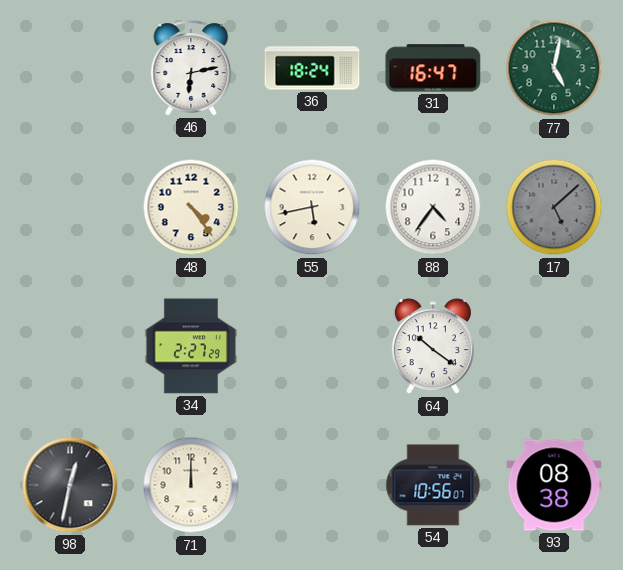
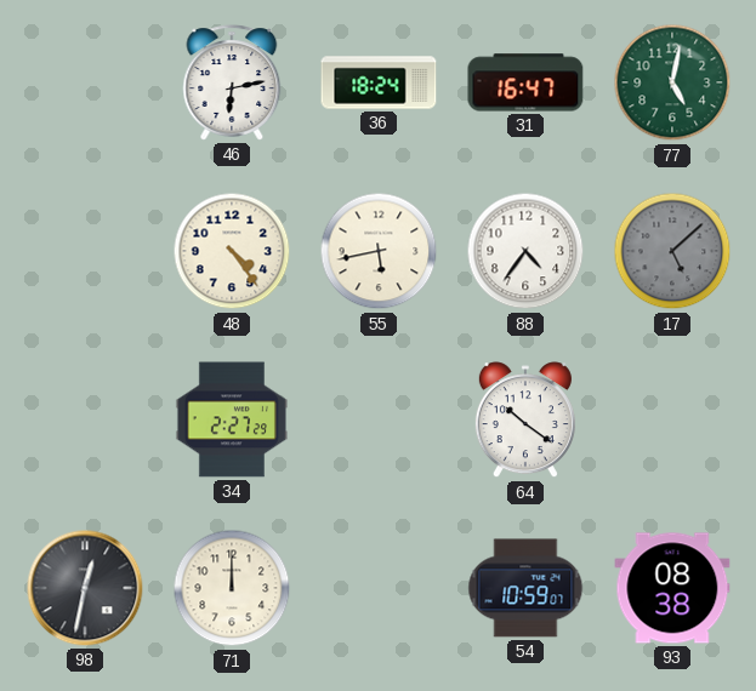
54: 10:56 -> 10:59
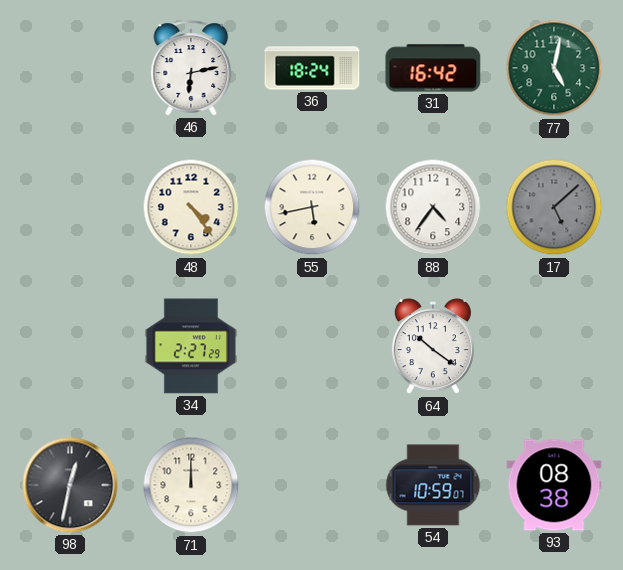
31: 16:47 -> 16:42
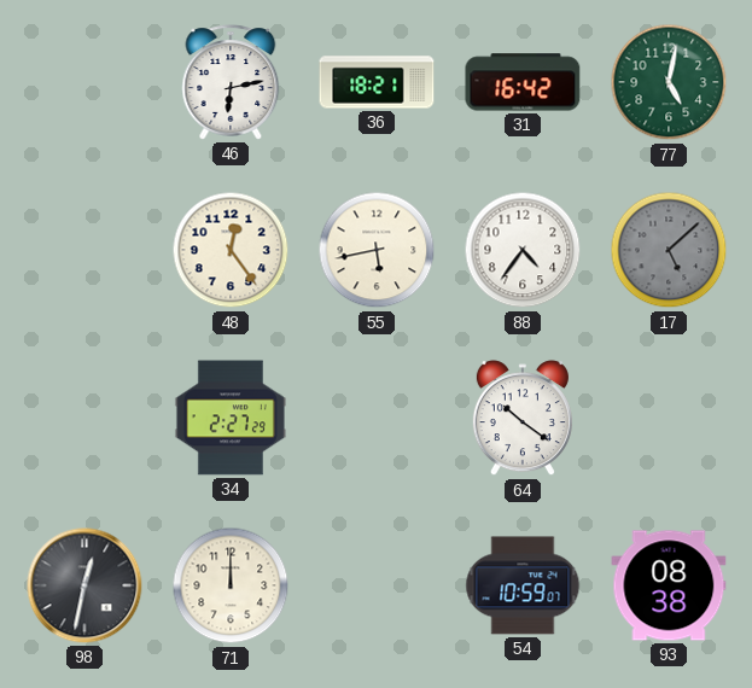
36: 18:24 -> 18:21
48: 4:24 -> 12:24
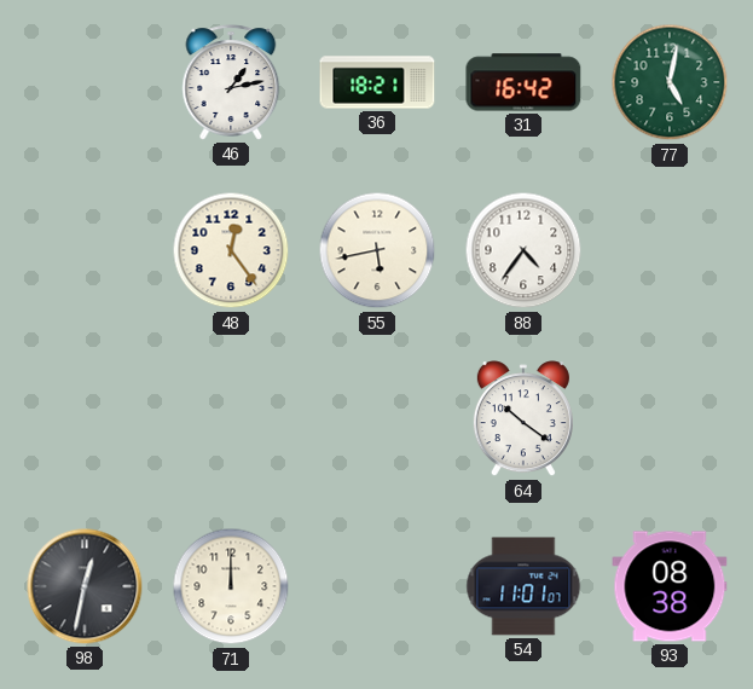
46: 6:13 -> 1:13
17: 5:08 -> none
34: 2:27 -> none
54: 10:59 -> 11:01
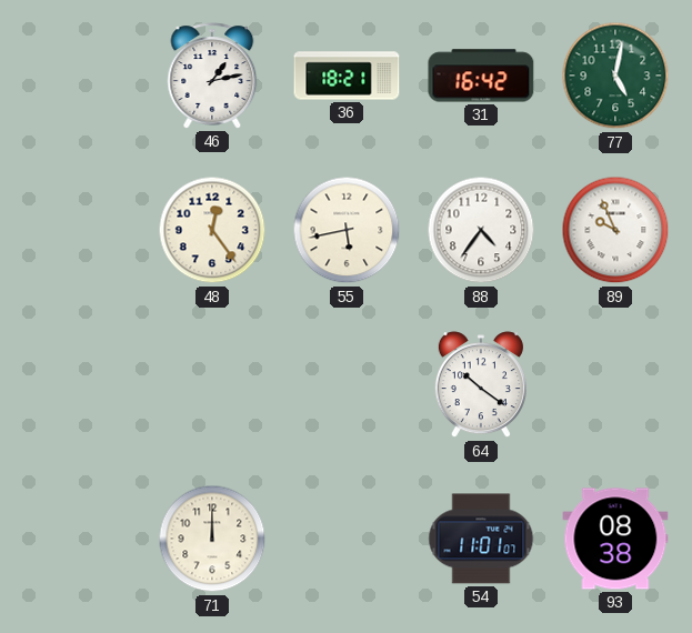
89: none -> 9:56
98: 12:32 -> none
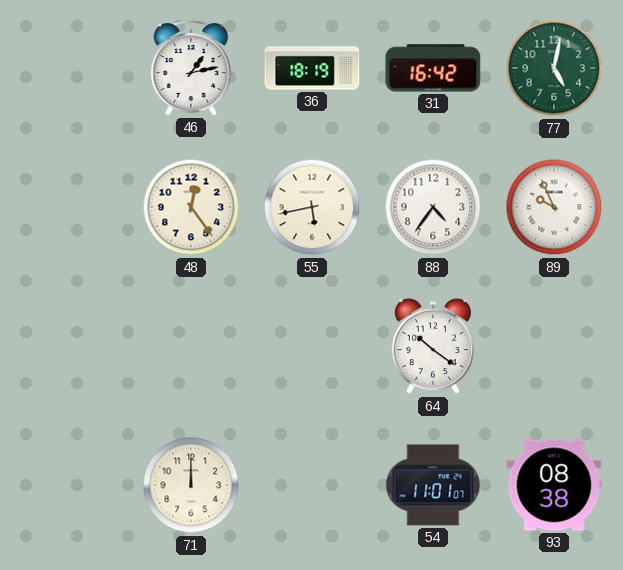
36: 18:21 -> 18:19
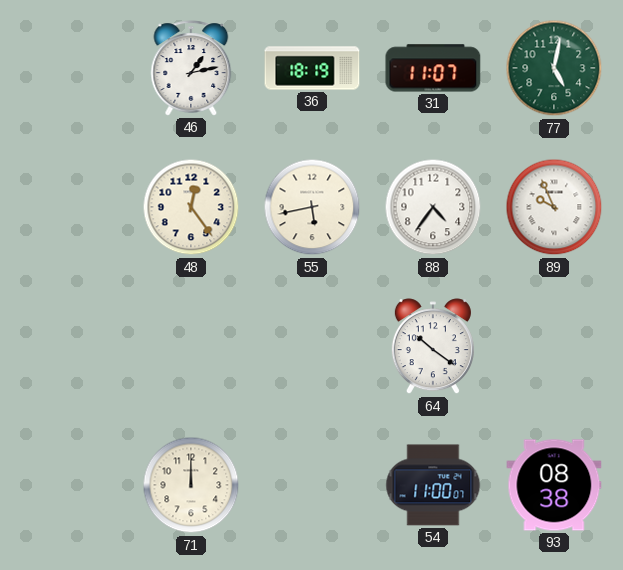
31: 16:42 -> 11:07
54: 11:01 -> 11:00
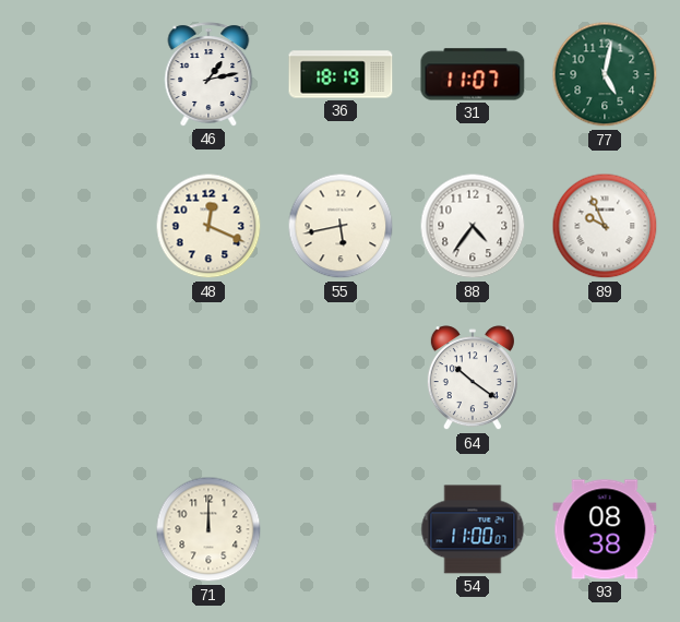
48: 12:24 -> 12:19
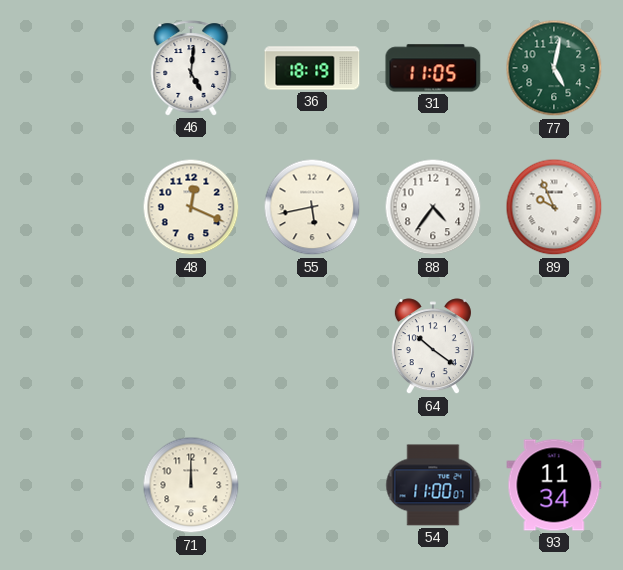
46: 1:13 -> 5:01
31: 11:07 -> 11:05
93: 08:38 -> 11:34
